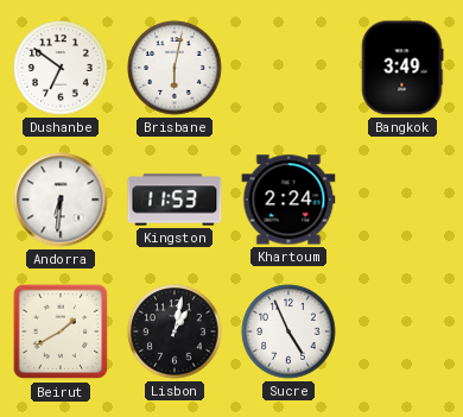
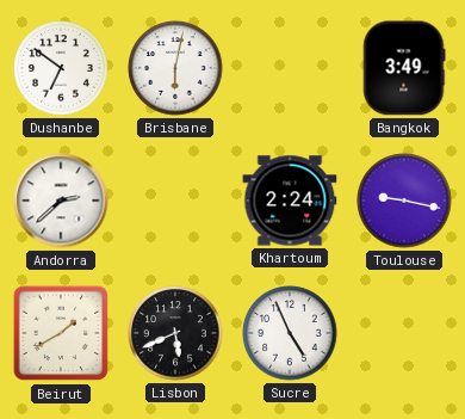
Andorra: 6:31 -> 2:38
Kingston: 11:53 -> none
Toulouse: none -> 9:17
Lisbon: 1:02 -> 5:41
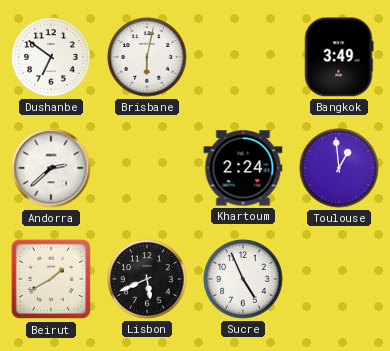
Toulouse: 9:17 -> 12:59
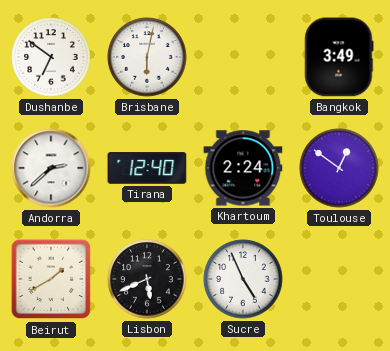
Tirana: none -> 12:40
Toulouse: 12:59 -> 12:51
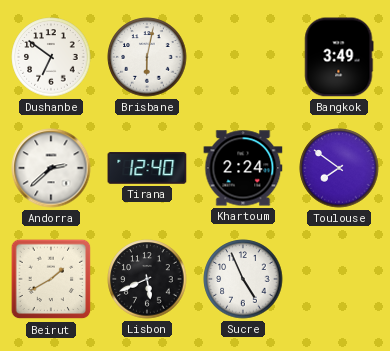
Toulouse: 12:51 -> 7:51
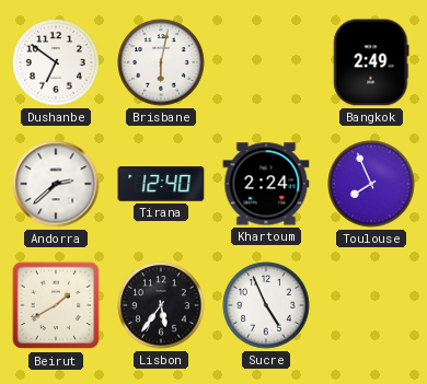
Bangkok: 3:49 -> 2:49
Toulouse: 7:51 -> 7:56
Lisbon: 5:41 -> 5:36
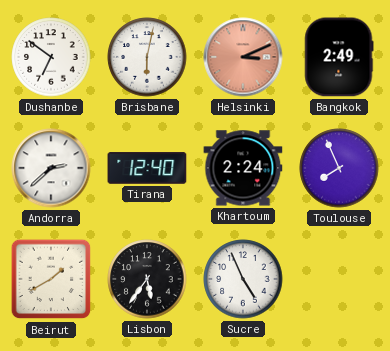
Helsinki: none -> 3:11
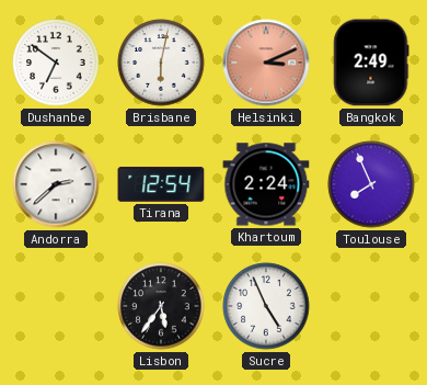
Tirana: 12:40 -> 12:54
Beirut: 1:40 -> none
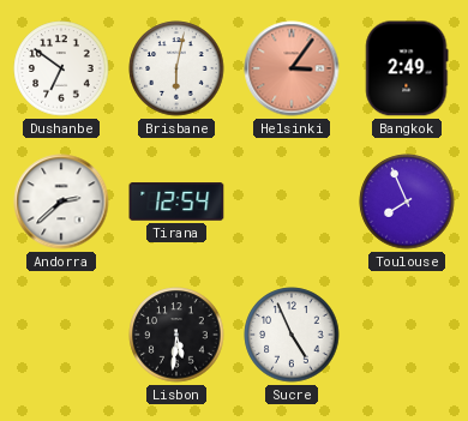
Helsinki: 3:11 -> 3:06
Khartoum: 2:24 -> none
Lisbon: 5:36 -> 5:31
